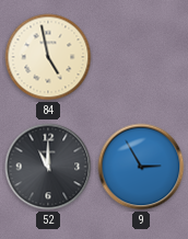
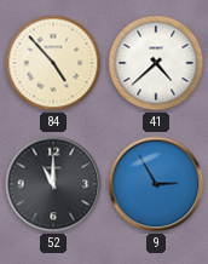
84: 4:58 -> 4:53
41: none -> 4:38
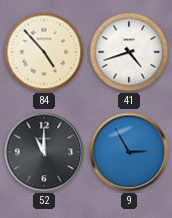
41: 4:38 -> 4:42
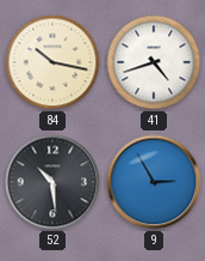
84: 4:53 -> 10:17
52: 11:00 -> 10:29
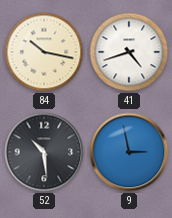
9: 2:55 -> 2:58
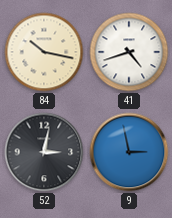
52: 10:29 -> 3:02
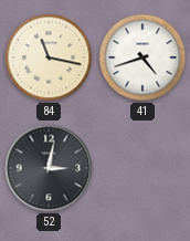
84: 10:17 -> 11:17
9: 2:58 -> none
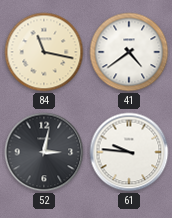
41: 4:42 -> 4:39
61: none -> 9:46
